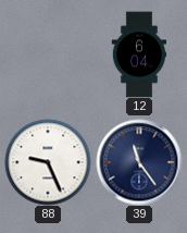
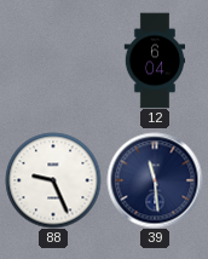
39: 11:24 -> 11:29
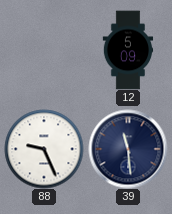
12: 6:04 -> 5:09
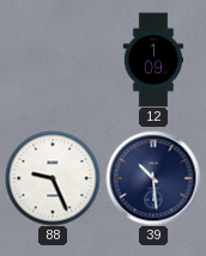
12: 5:09 -> 1:09
39: 11:29 -> 10:29
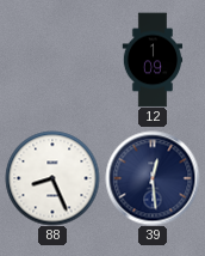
88: 9:26 -> 8:26
39: 10:29 -> 12:29
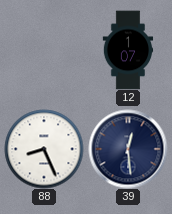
12: 1:09 -> 1:07
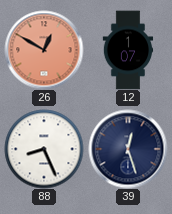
26: none -> 12:50
39: 12:29 -> 12:27
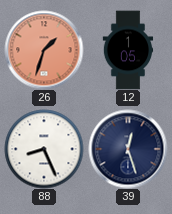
26: 12:50 -> 1:33
12: 1:07 -> 1:05
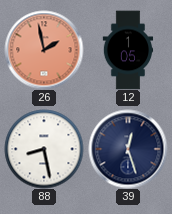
26: 1:33 -> 1:58
88: 8:26 -> 8:28
